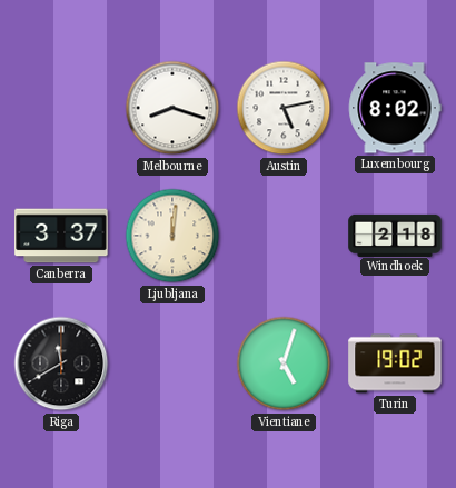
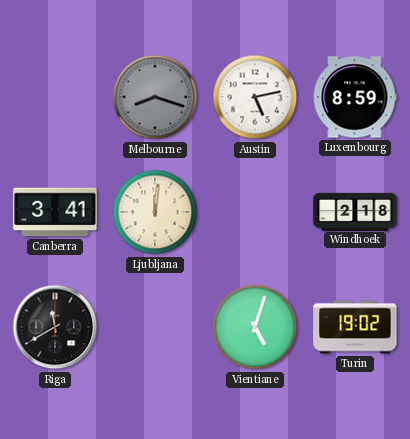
Melbourne dial: white -> grey
Luxembourg: 8:02 -> 8:59
Canberra: 3:37 -> 3:41
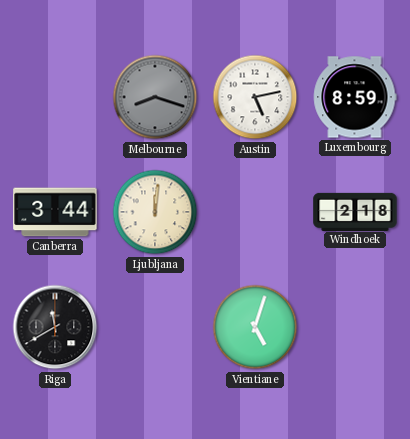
Canberra: 3:41 -> 3:44
Turin: 19:02 -> none
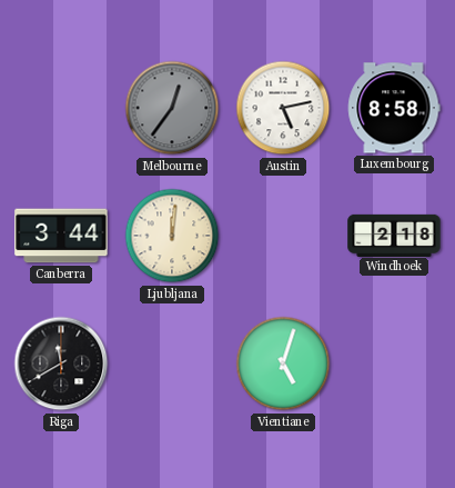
Melbourne: 8:18 -> 12:36
Luxembourg: 8:59 -> 8:58
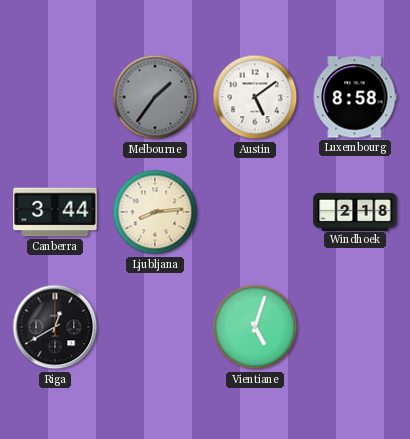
Melbourne: 12:36 -> 1:36
Austin: 5:13 -> 5:09
Ljubljana: 12:01 -> 8:14
Riga: 11:40 -> 12:40
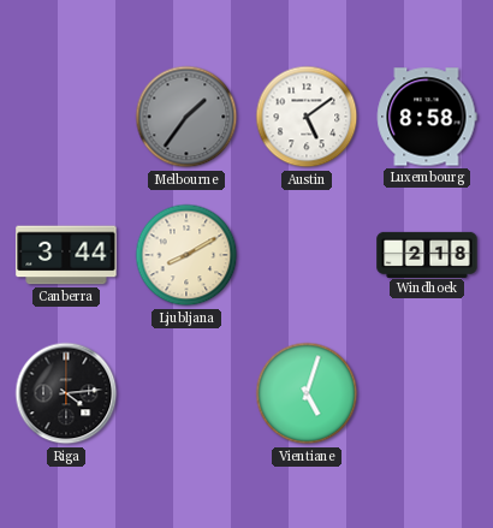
Ljubljana: 8:14 -> 8:10
Riga: 12:40 -> 4:14
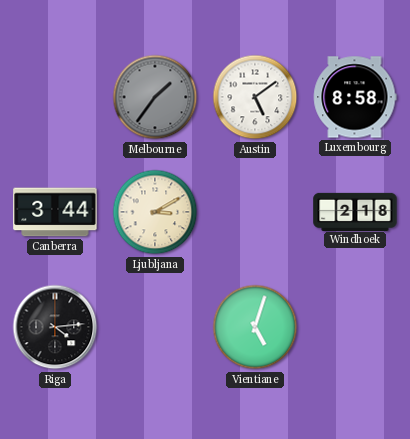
Ljubljana: 8:10 -> 3:10
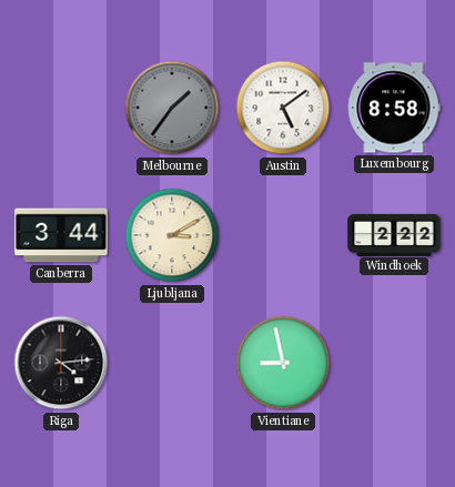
Windhoek: 2:18 -> 2:22
Vientiane: 5:03 -> 8:58
